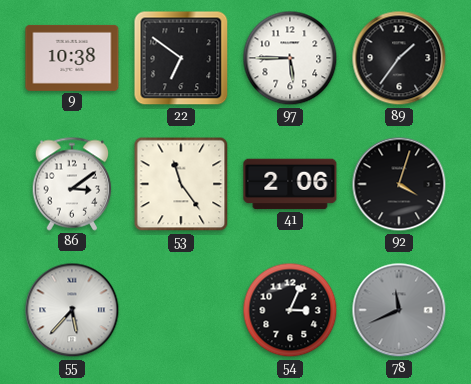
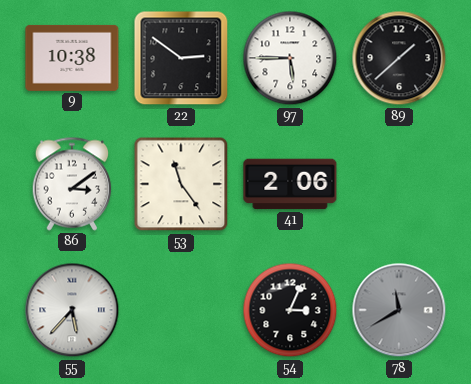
22: 6:51 -> 2:51
89: 1:36 -> 1:38
92: 4:03 -> none
78: 11:41 -> 11:40
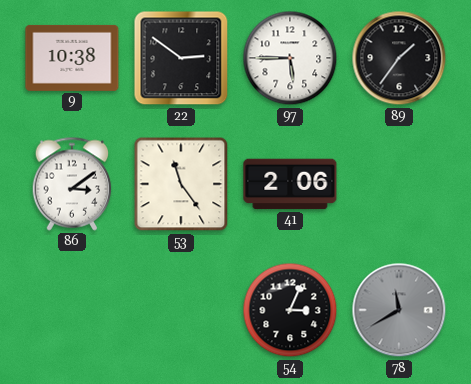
89: 1:38 -> 1:36
55: 5:37 -> none
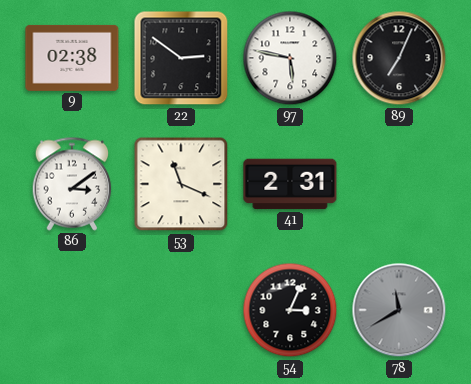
9: 10:38 -> 02:38
97: 5:45 -> 5:47
89: 1:36 -> 7:04
53: 11:24 -> 11:19
41: 2:06 -> 2:31
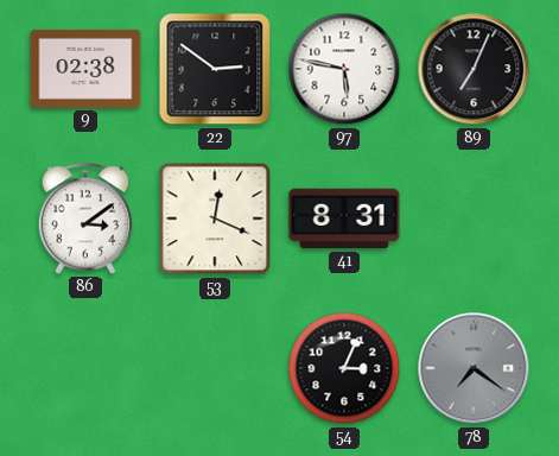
53: 11:19 -> 12:19
41: 2:31 -> 8:31
78: 11:40 -> 7:21
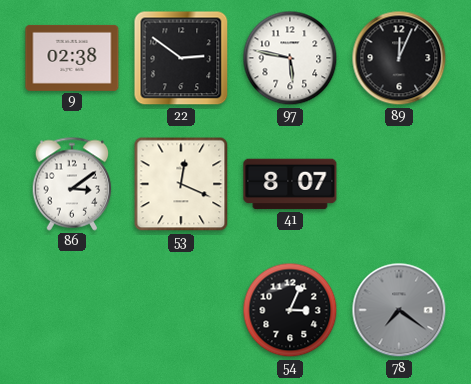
89: 7:04 -> 12:04
41: 8:31 -> 8:07
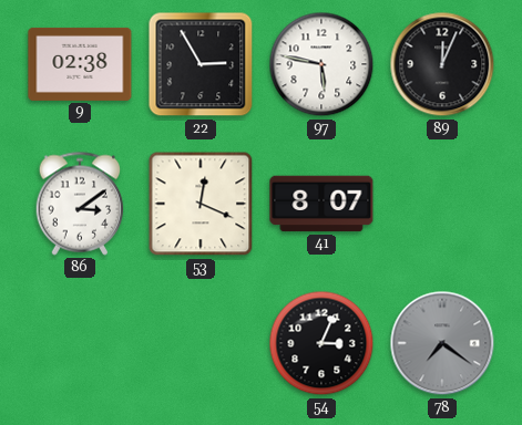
22: 2:51 -> 2:55
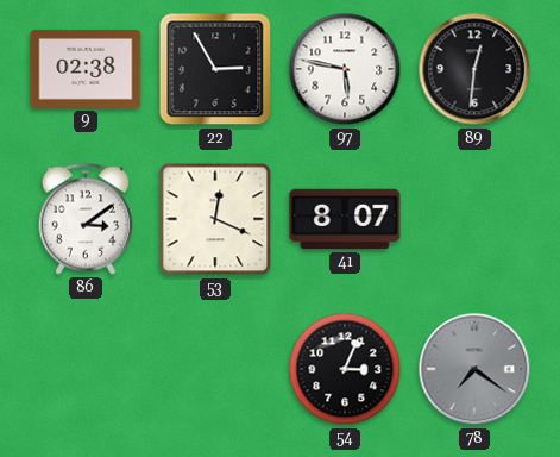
89: 12:04 -> 12:31
